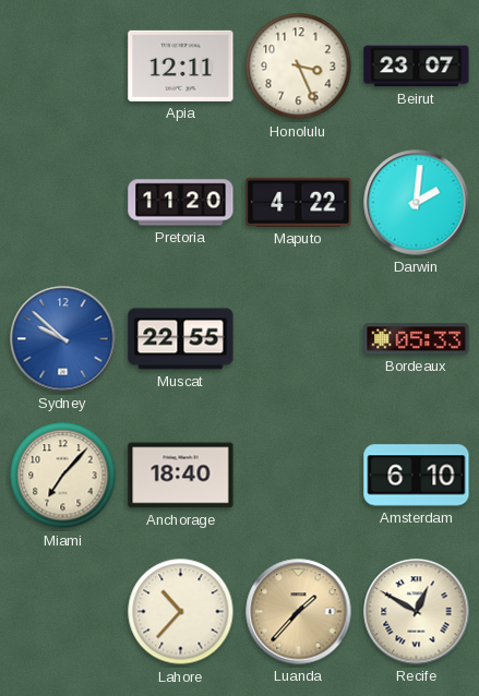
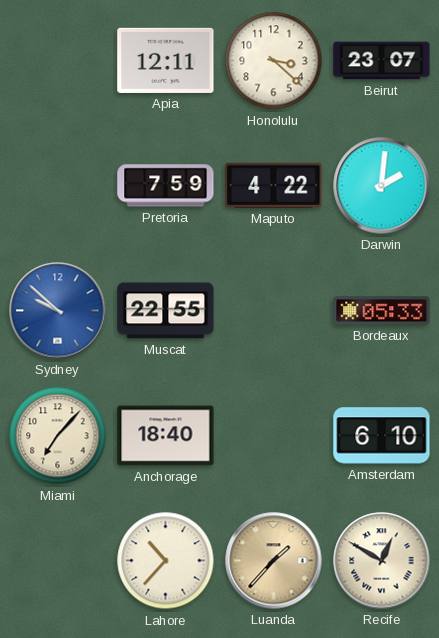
Honolulu: 3:26 -> 3:22
Pretoria: 11:20 -> 7:59
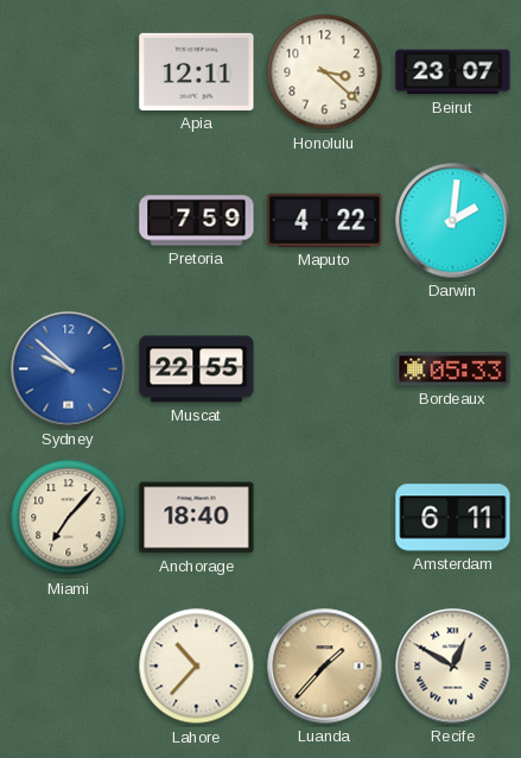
Amsterdam: 6:10 -> 6:11
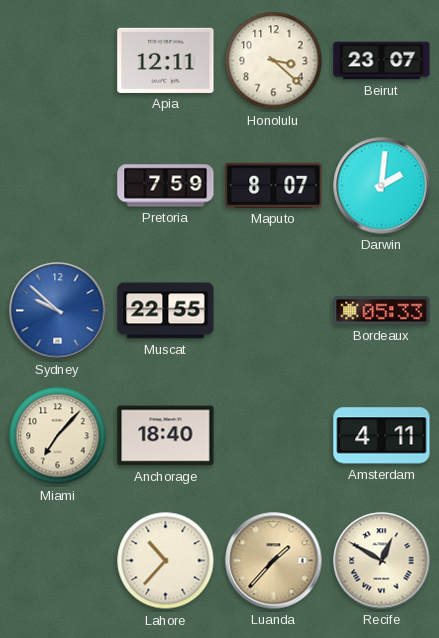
Maputo: 4:22 -> 8:07
Amsterdam: 6:11 -> 4:11
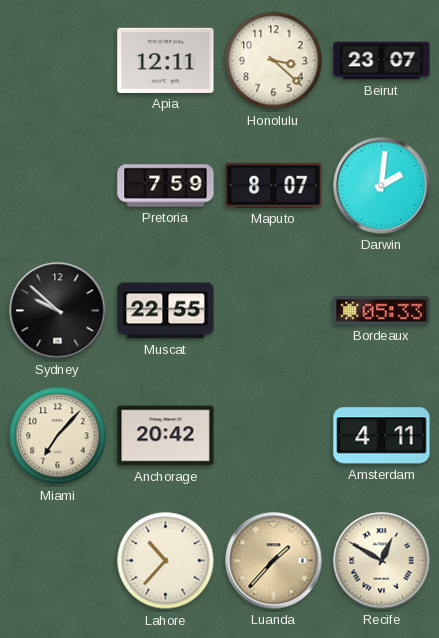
Sydney dial: blue -> black
Anchorage: 18:40 -> 20:42
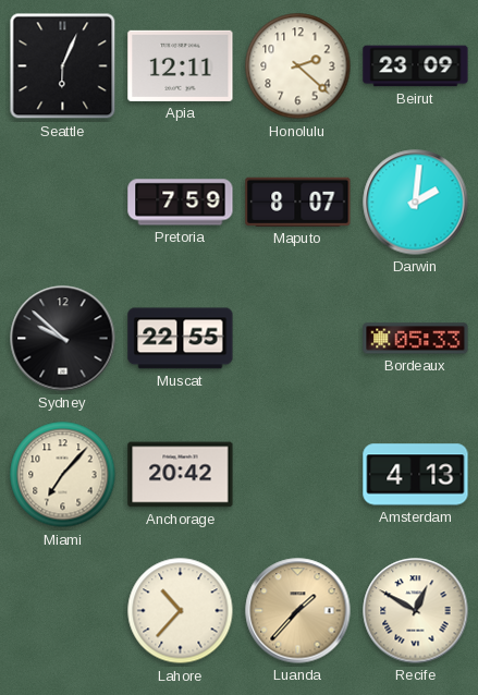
Seattle: none -> 6:04
Honolulu: 3:22 -> 2:22
Beirut: 23:07 -> 23:09
Amsterdam: 4:11 -> 4:13
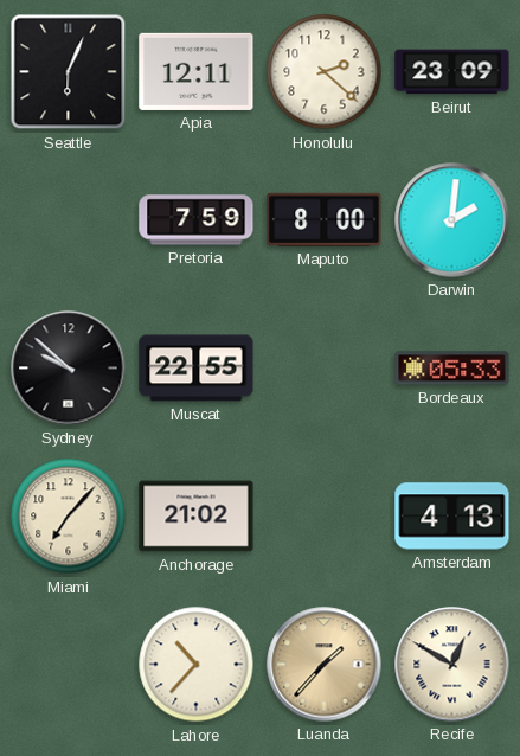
Maputo: 8:07 -> 8:00
Anchorage: 20:42 -> 21:02
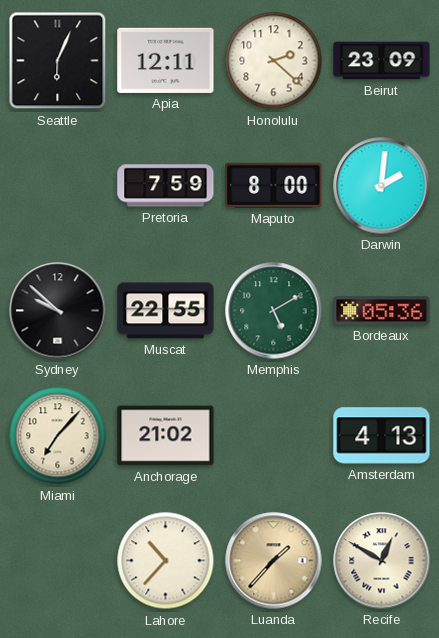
Memphis: none -> 5:10
Bordeaux: 05:33 -> 05:36
